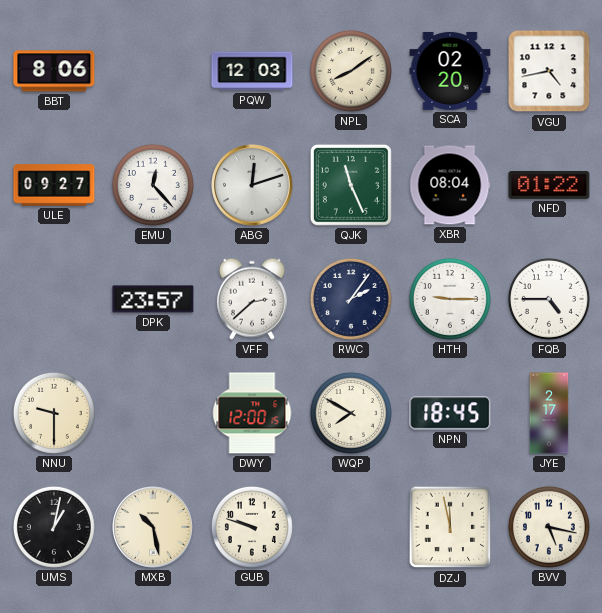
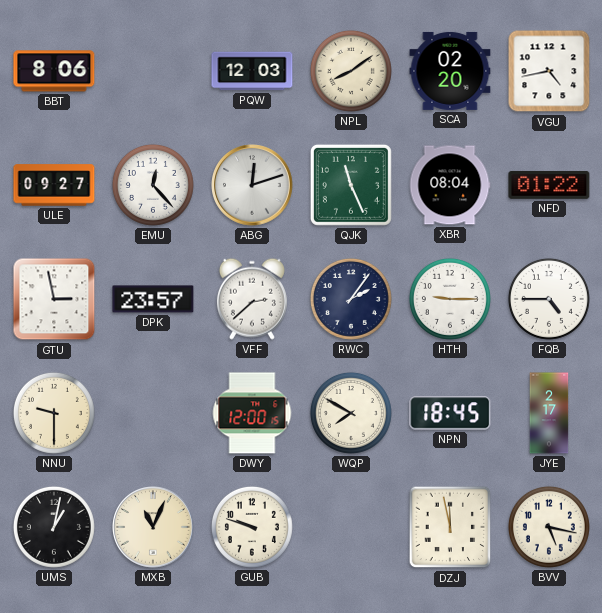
GTU: none -> 2:58
MXB: 10:28 -> 11:04
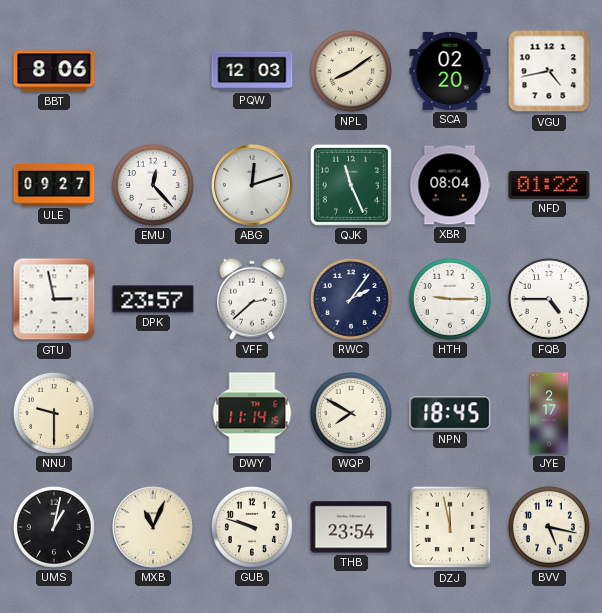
DWY: 12:00 -> 11:14
THB: none -> 23:54
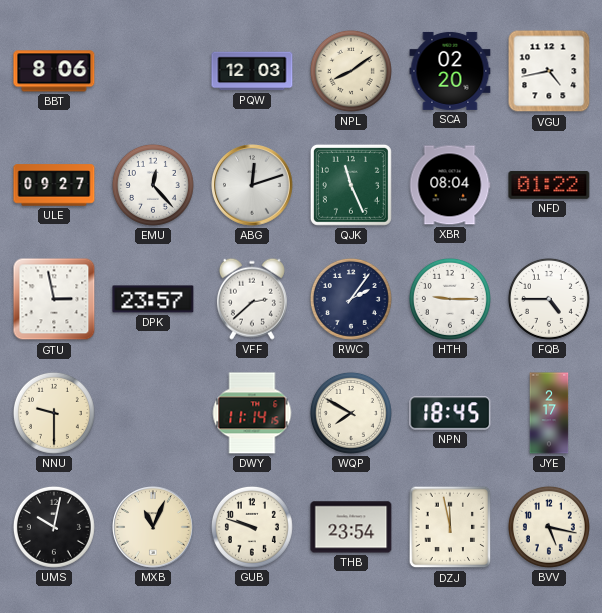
UMS: 1:02 -> 10:02
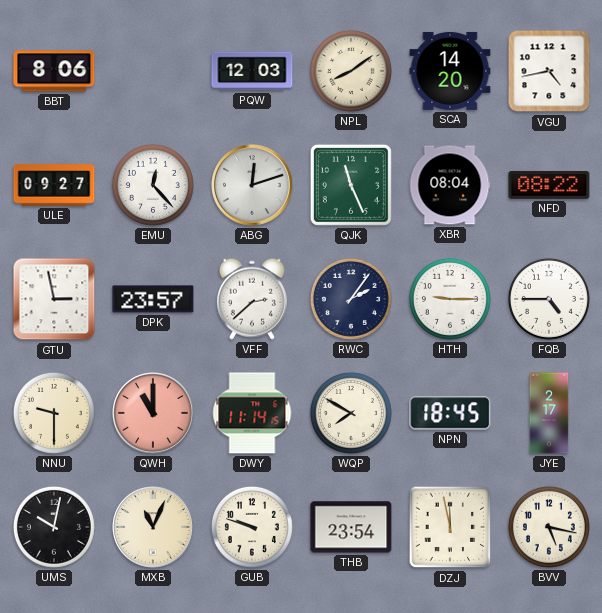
SCA: 02:20 -> 14:20
NFD: 01:22 -> 08:22
QWH: none -> 11:00
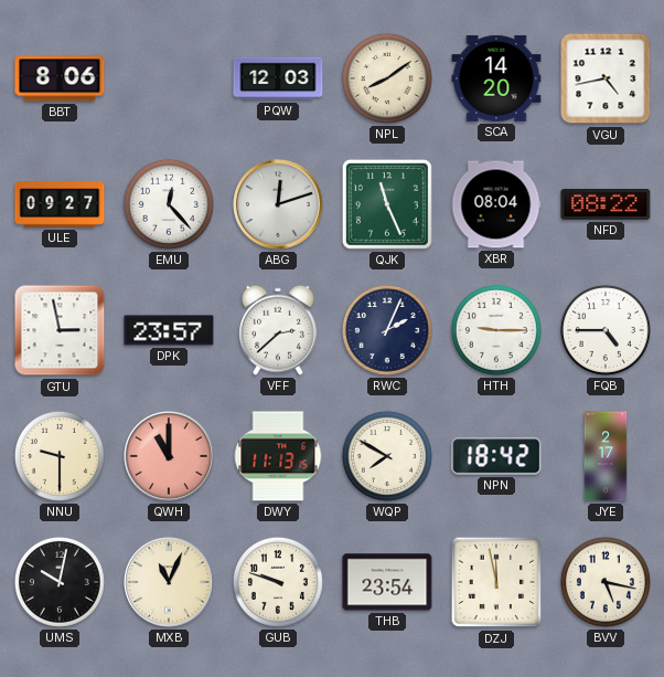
RWC: 2:06 -> 2:04
DWY: 11:14 -> 11:13
NPN: 18:45 -> 18:42
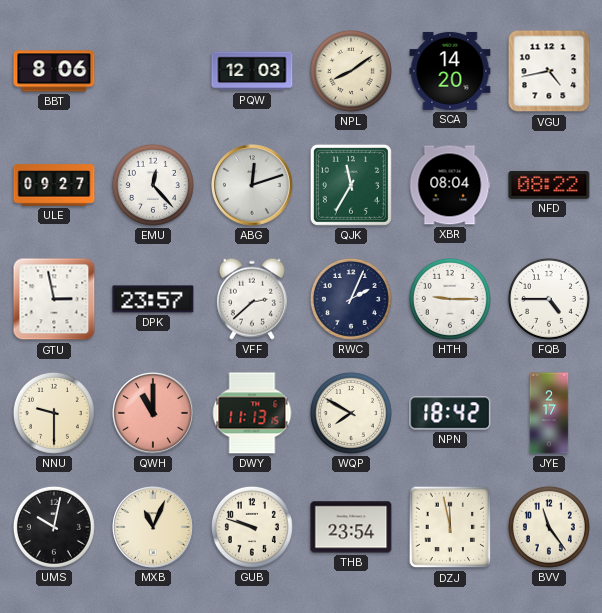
QJK: 11:26 -> 11:35
BVV: 5:17 -> 11:24
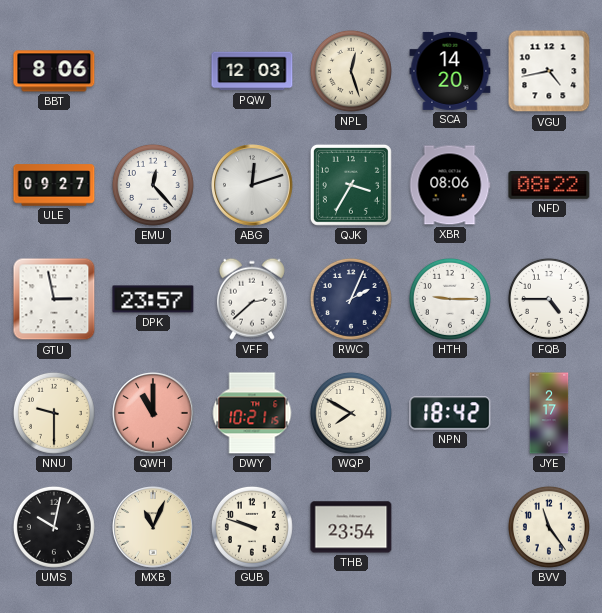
NPL: 8:09 -> 12:27
QJK: 11:35 -> 3:35
XBR: 08:04 -> 08:06
DWY: 11:13 -> 10:21
DZJ: 11:58 -> none
